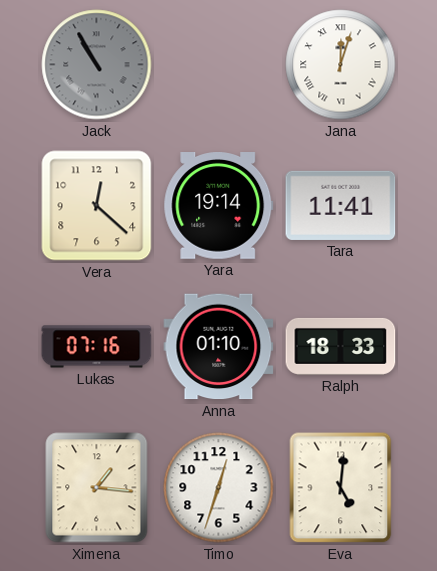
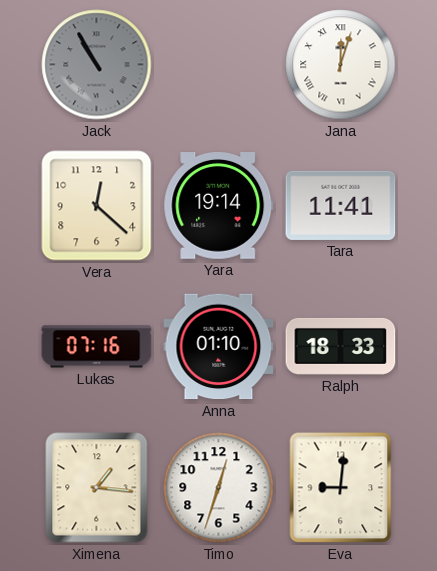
Eva: 5:01 -> 9:01
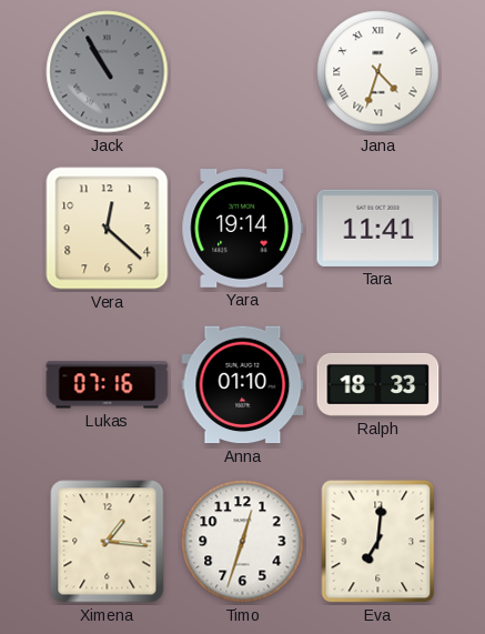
Jana: 12:03 -> 4:33
Eva: 9:01 -> 7:01
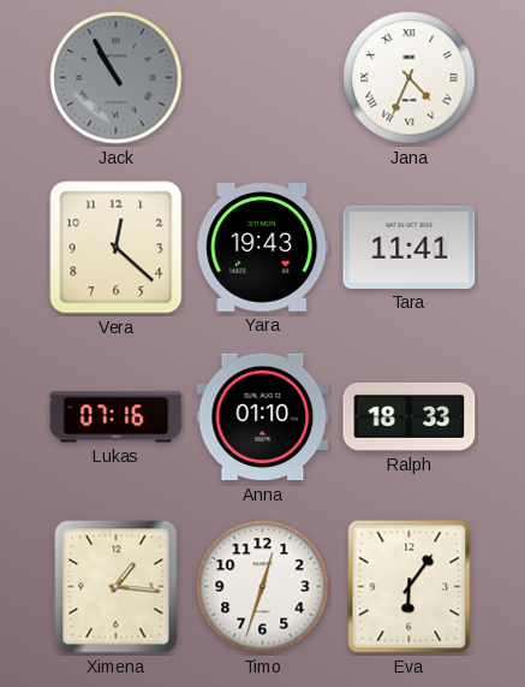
Jana: 4:33 -> 4:34
Yara: 19:14 -> 19:43
Eva: 7:01 -> 6:06
